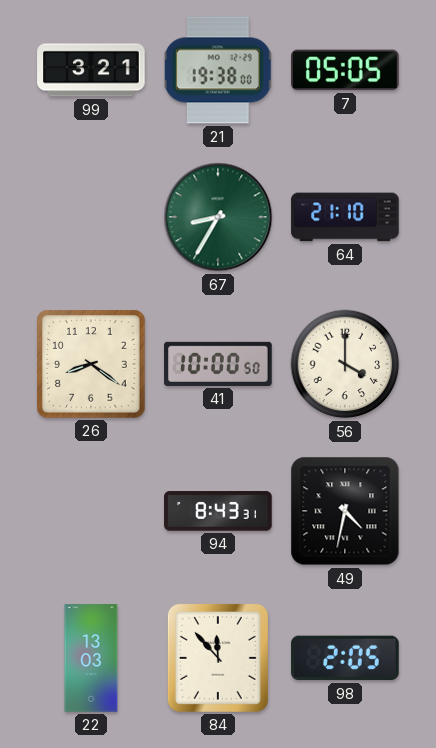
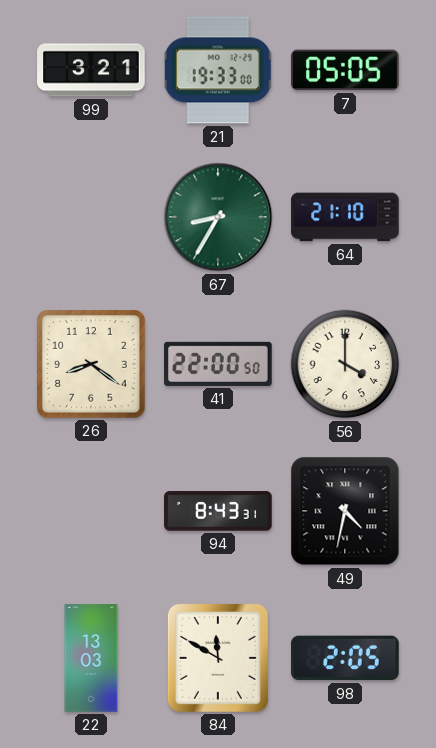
21: 19:38 -> 19:33
41: 10:00 -> 22:00
84: 11:53 -> 11:50
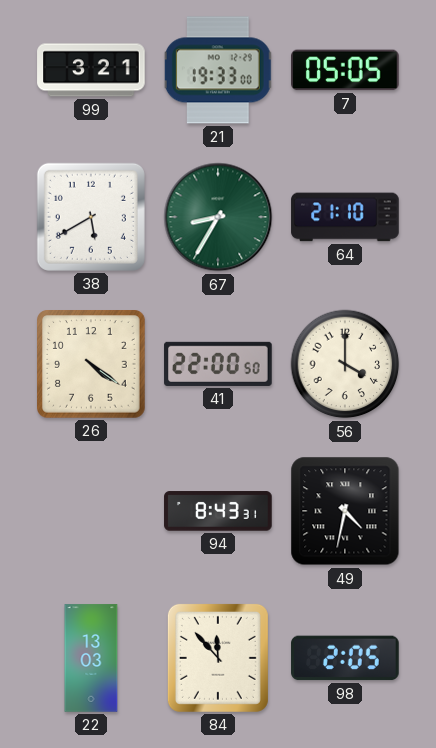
38: none -> 5:40
26: 8:21 -> 4:21
84: 11:50 -> 11:53
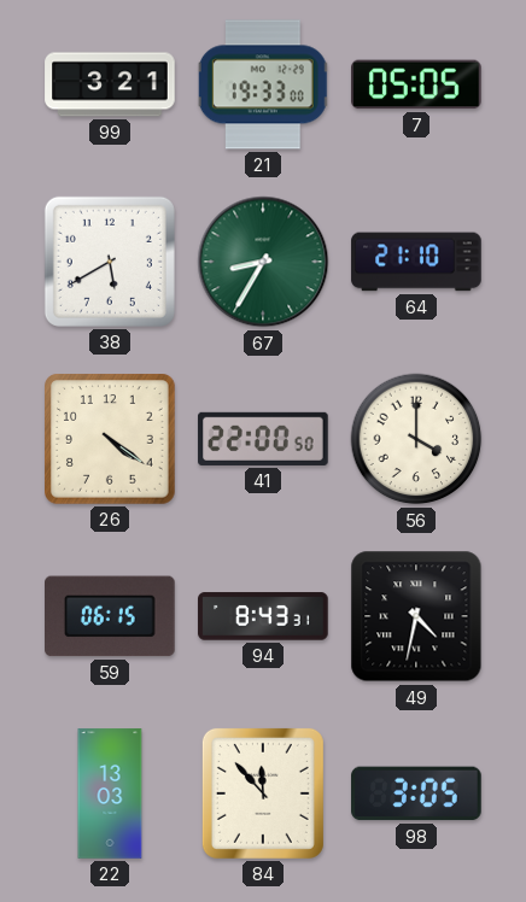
59: none -> 06:15
98: 2:05 -> 3:05
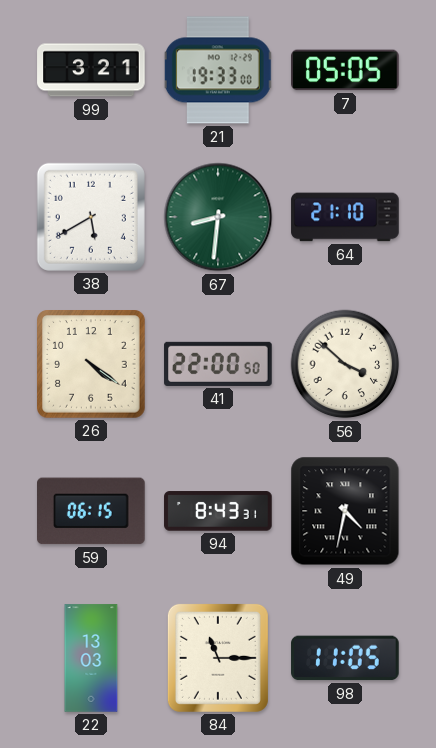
67: 8:35 -> 8:31
56: 4:00 -> 3:52
84: 11:53 -> 11:15
98: 3:05 -> 11:05
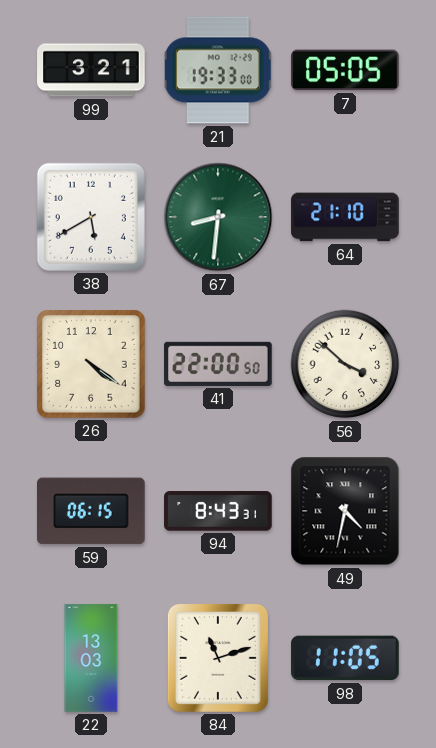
84: 11:15 -> 11:12
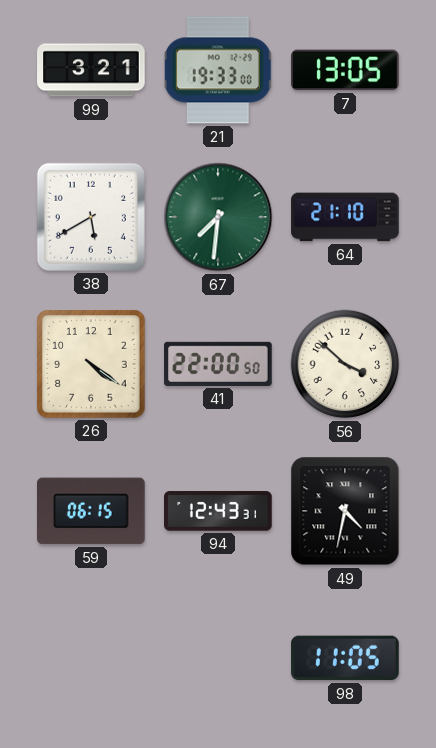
7: 05:05 -> 13:05
67: 8:31 -> 7:31
94: 8:43 -> 12:43
22: 13:03 -> none
84: 11:12 -> none
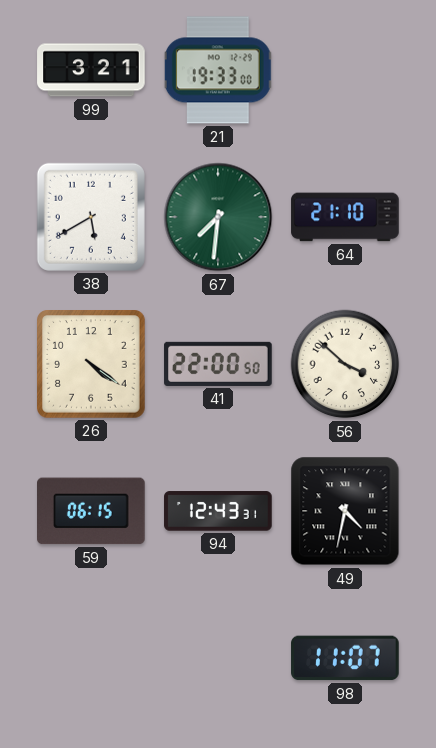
7: 13:05 -> none
98: 11:05 -> 11:07
